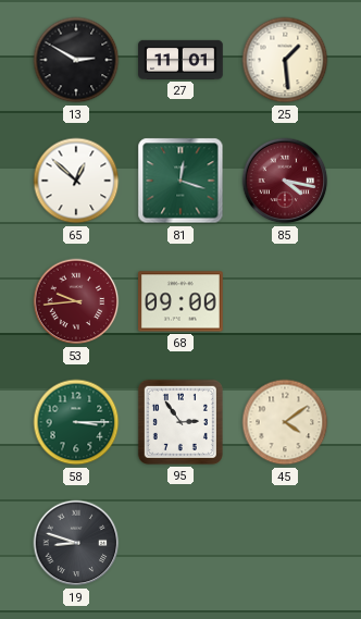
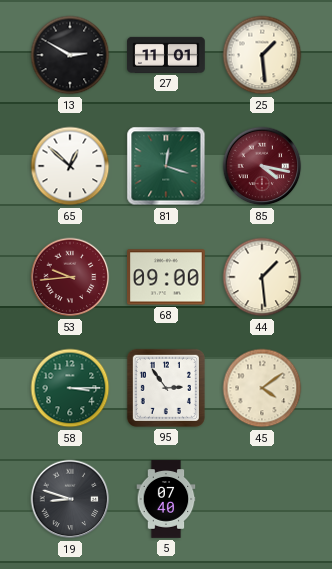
44: none -> 1:29
5: none -> 07:40
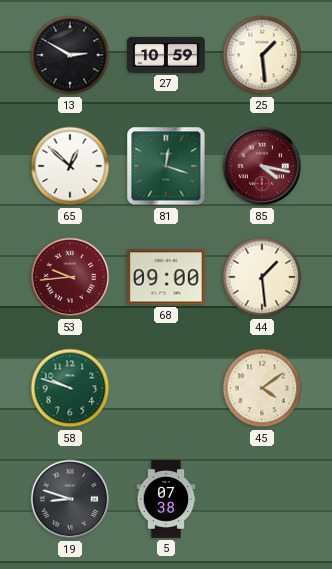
27: 11:01 -> 10:59
58: 3:15 -> 9:48
95: 2:54 -> none
5: 07:40 -> 07:38
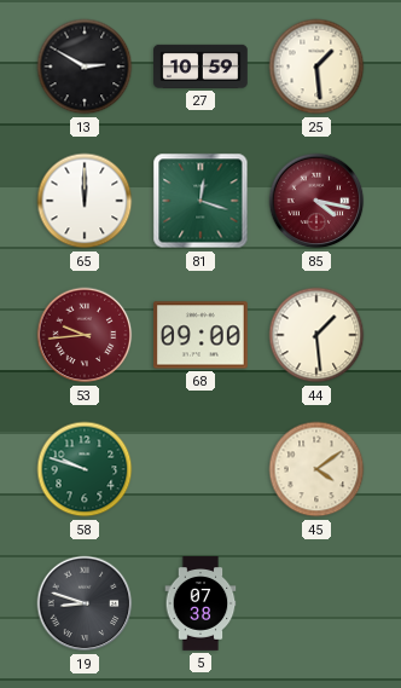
65: 12:52 -> 12:00
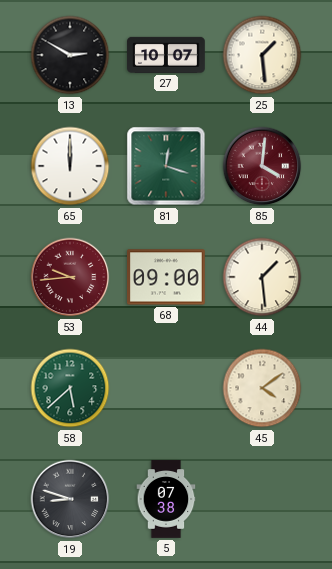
27: 10:59 -> 10:07
85: 4:17 -> 4:01
58: 9:48 -> 5:38
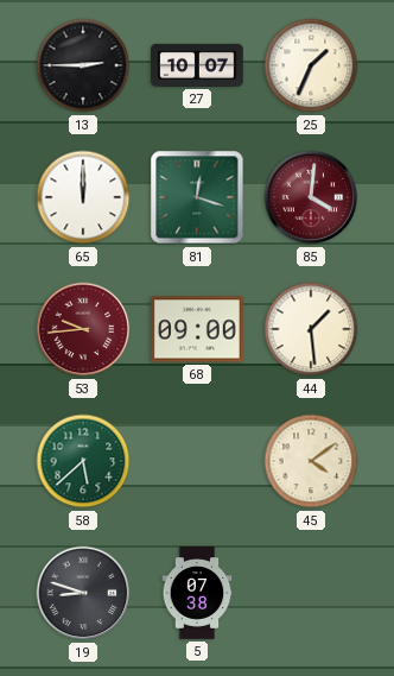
13: 2:50 -> 2:45
25: 1:29 -> 1:34
